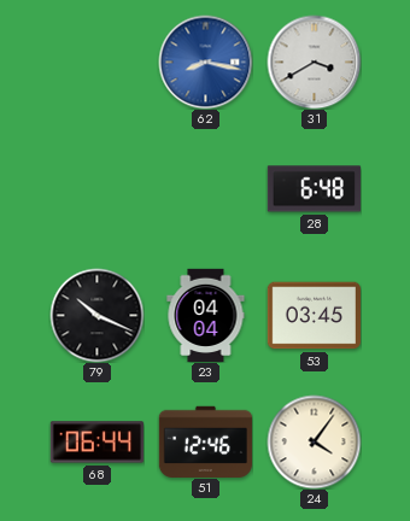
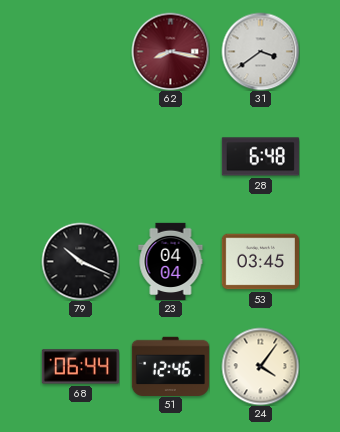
62 dial: blue -> burgundy
31: 3:40 -> 3:39
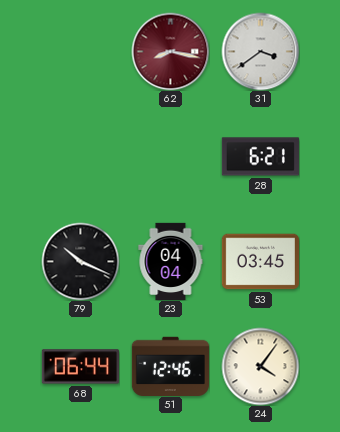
28: 6:48 -> 6:21
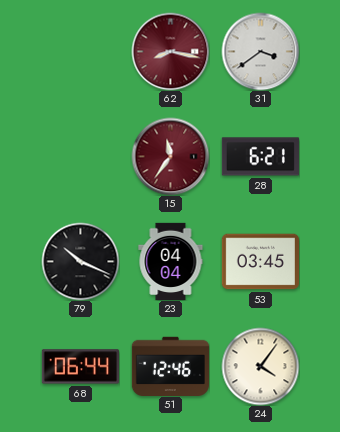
15: none -> 11:36
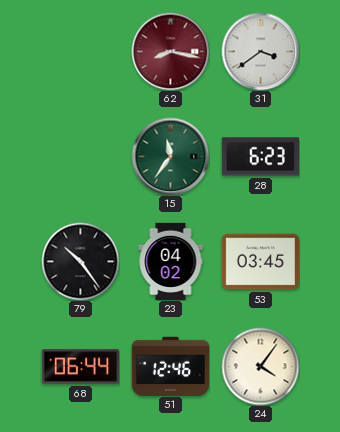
15 dial: burgundy -> green
28: 6:21 -> 6:23
79: 10:19 -> 10:24
23: 04:04 -> 04:02
